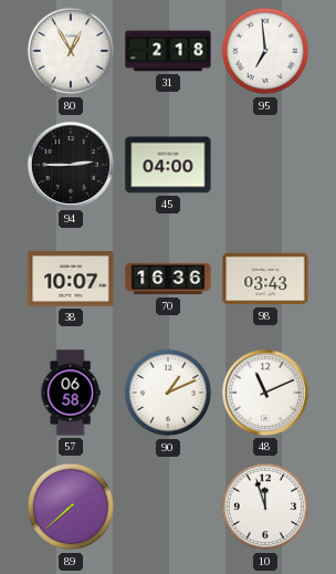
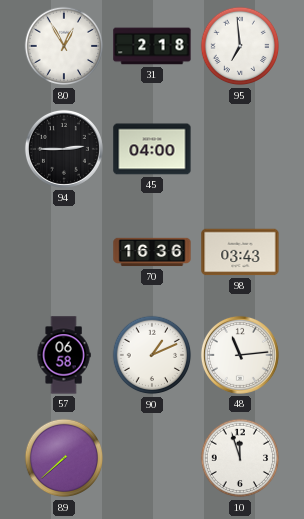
38: 10:07 -> none
48: 11:11 -> 11:14
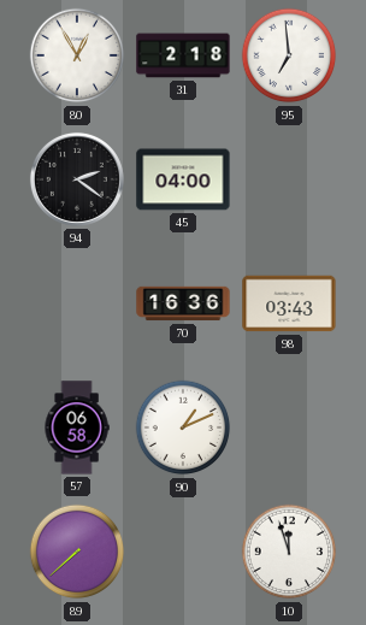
94: 2:45 -> 2:21
48: 11:14 -> none
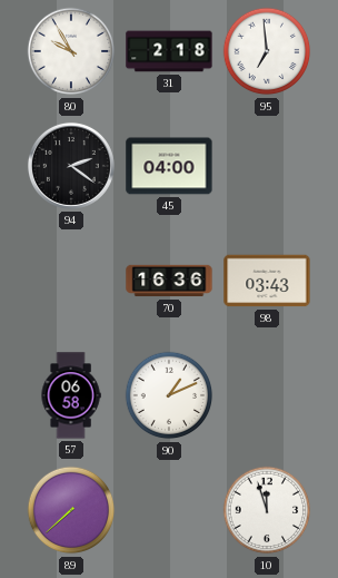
80: 12:55 -> 9:55
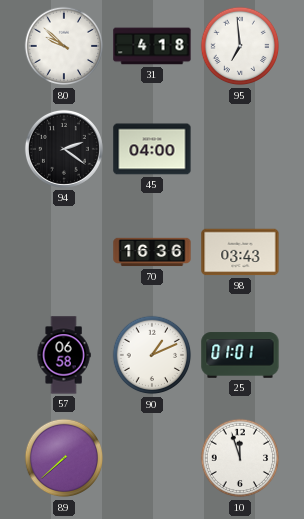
80: 9:55 -> 9:52
31: 2:18 -> 4:18
25: none -> 01:01
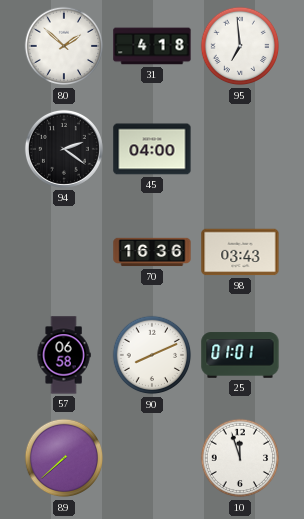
80: 9:52 -> 1:52
90: 1:11 -> 8:11
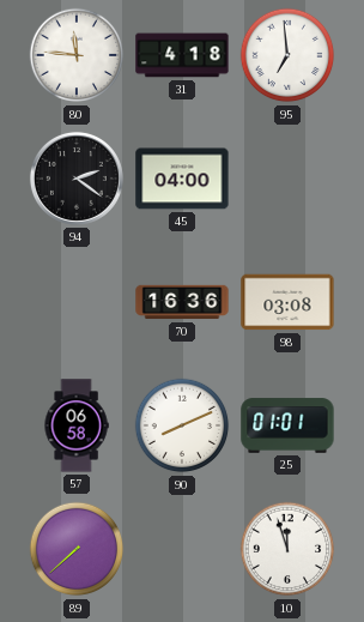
80: 1:52 -> 11:46
98: 03:43 -> 03:08
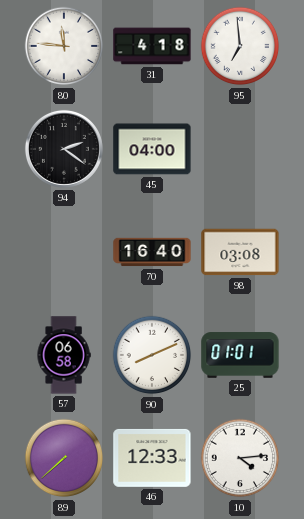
70: 16:36 -> 16:40
46: none -> 12:33
10: 11:57 -> 4:14
